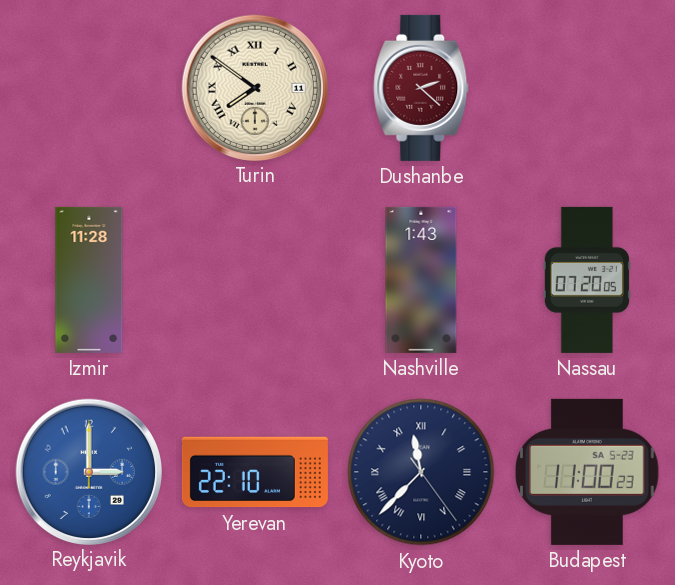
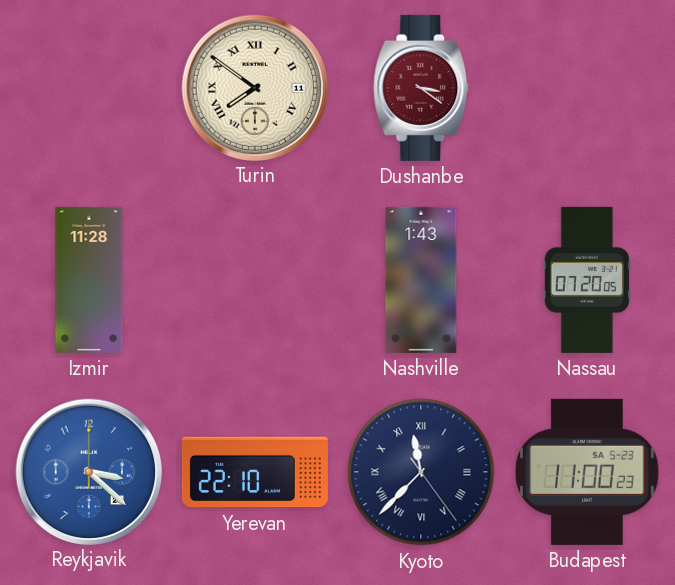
Dushanbe: 2:22 -> 3:21
Reykjavik: 3:00 -> 3:22
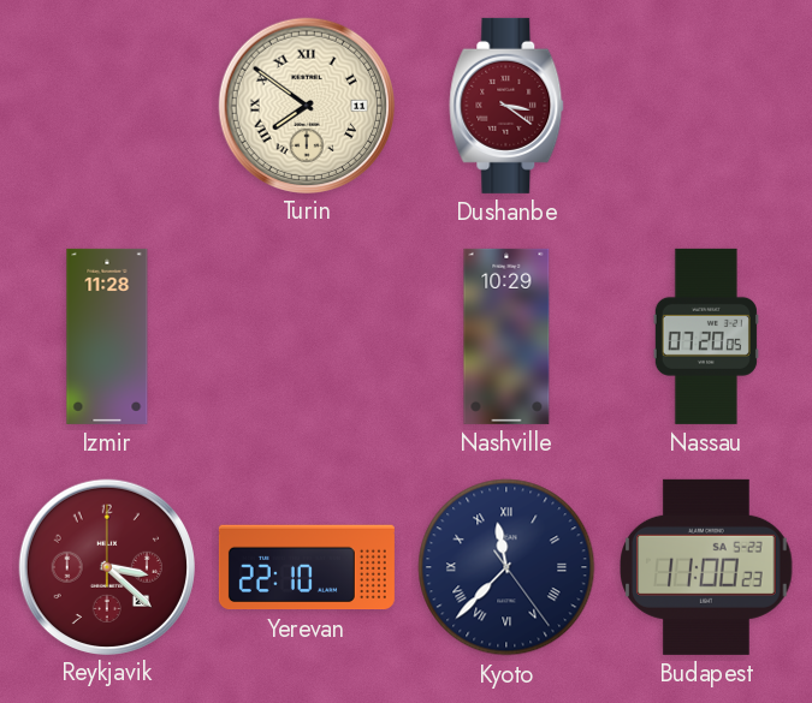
Nashville: 1:43 -> 10:29
Reykjavik dial: blue -> burgundy
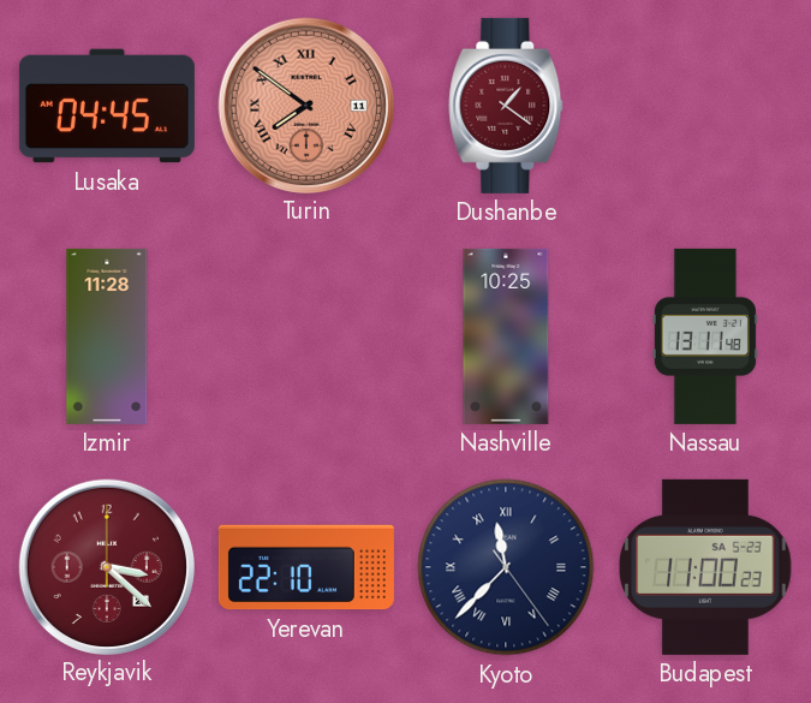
Lusaka: none -> 04:45
Turin dial: cream -> salmon
Dushanbe: 3:21 -> 1:21
Nashville: 10:29 -> 10:25
Nassau: 07:20 -> 13:11
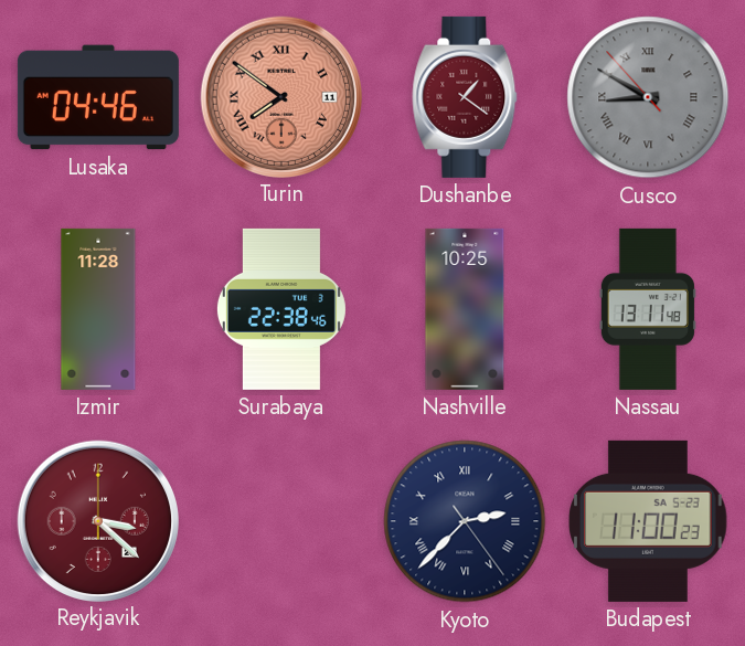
Lusaka: 04:45 -> 04:46
Cusco: none -> 8:49
Surabaya: none -> 22:38
Yerevan: 22:10 -> none
Kyoto: 11:37 -> 2:37
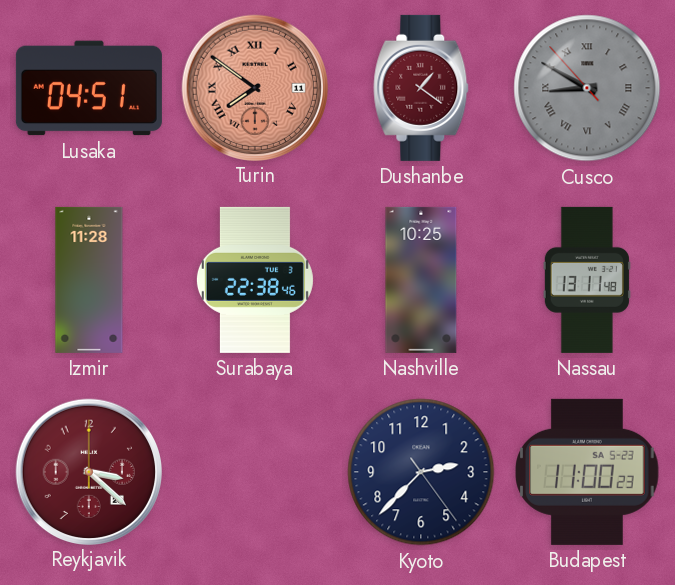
Lusaka: 04:46 -> 04:51
Kyoto numerals: Roman -> Arabic
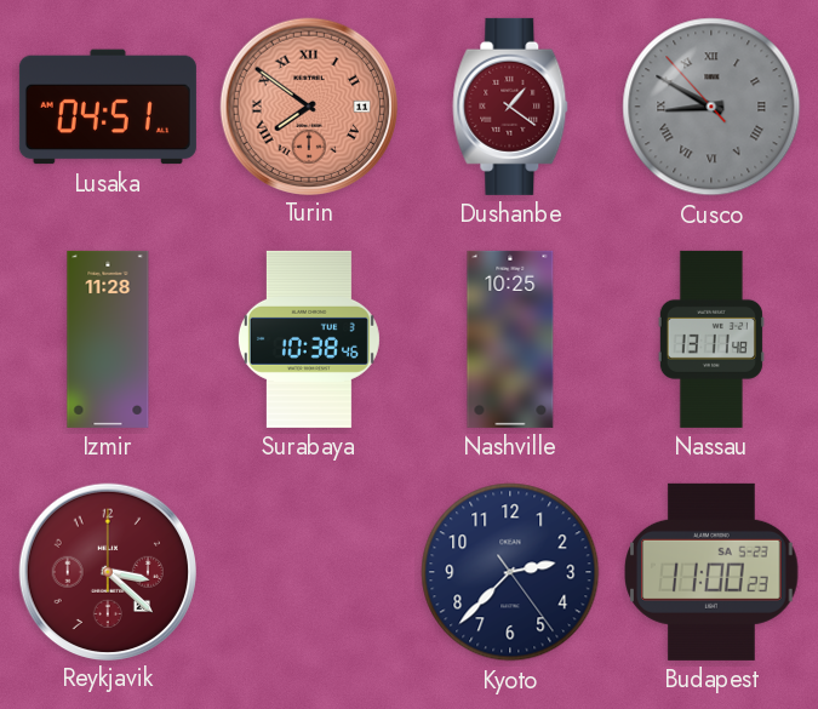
Surabaya: 22:38 -> 10:38
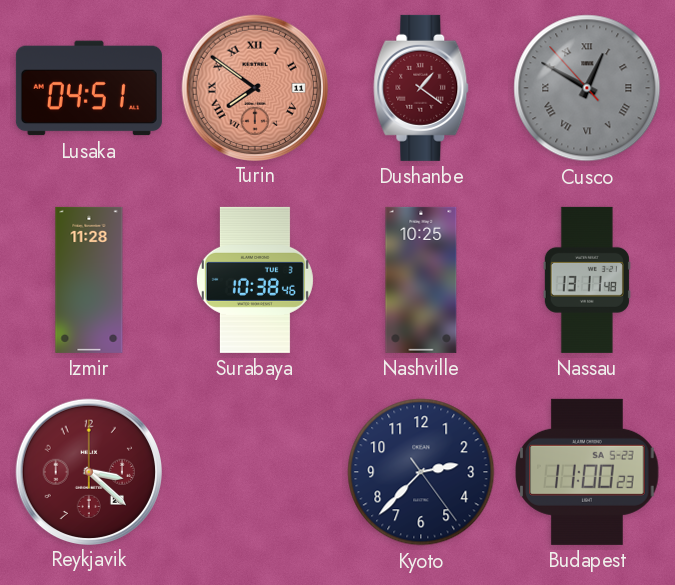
Cusco: 8:49 -> 12:49
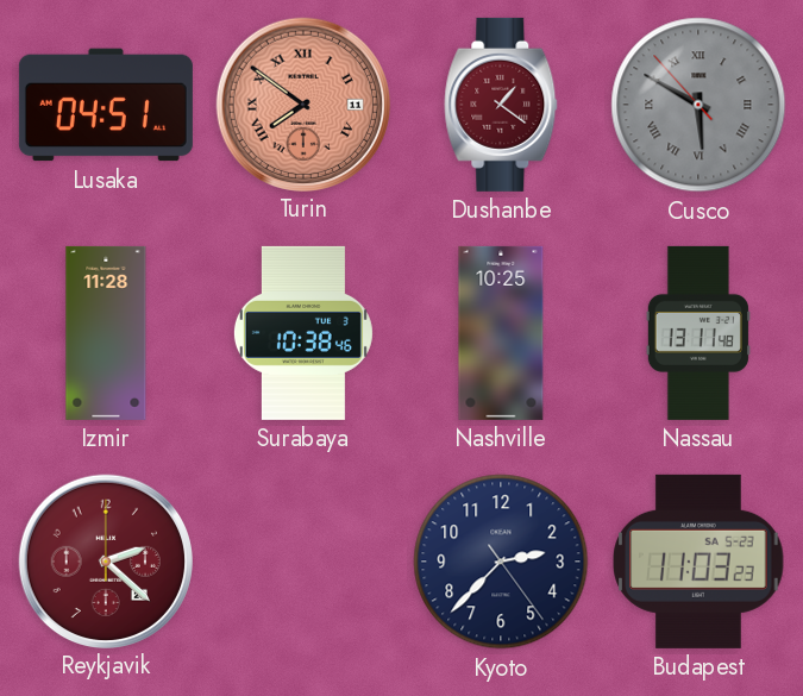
Cusco: 12:49 -> 5:49
Reykjavik: 3:22 -> 2:22
Budapest: 11:00 -> 11:03
